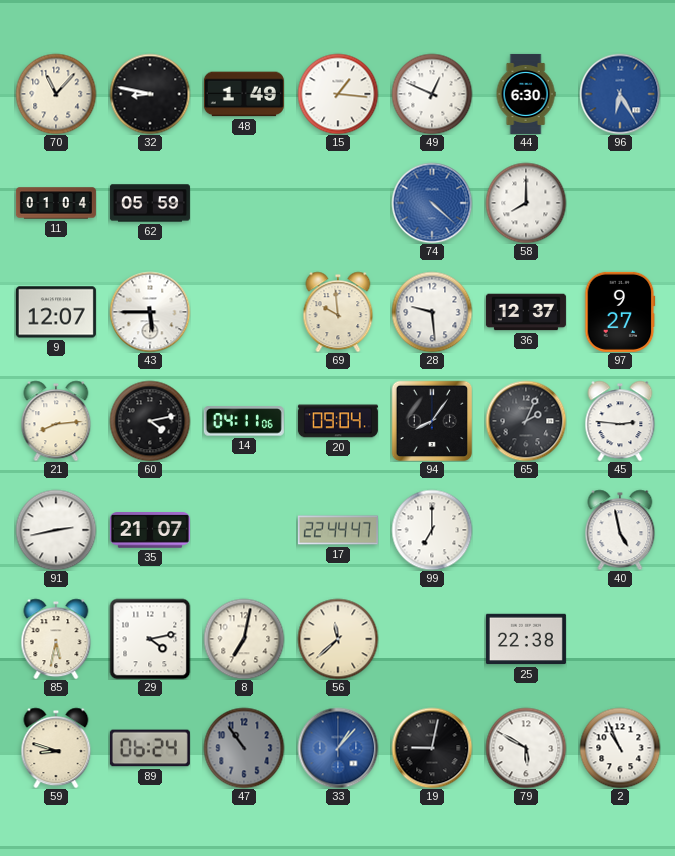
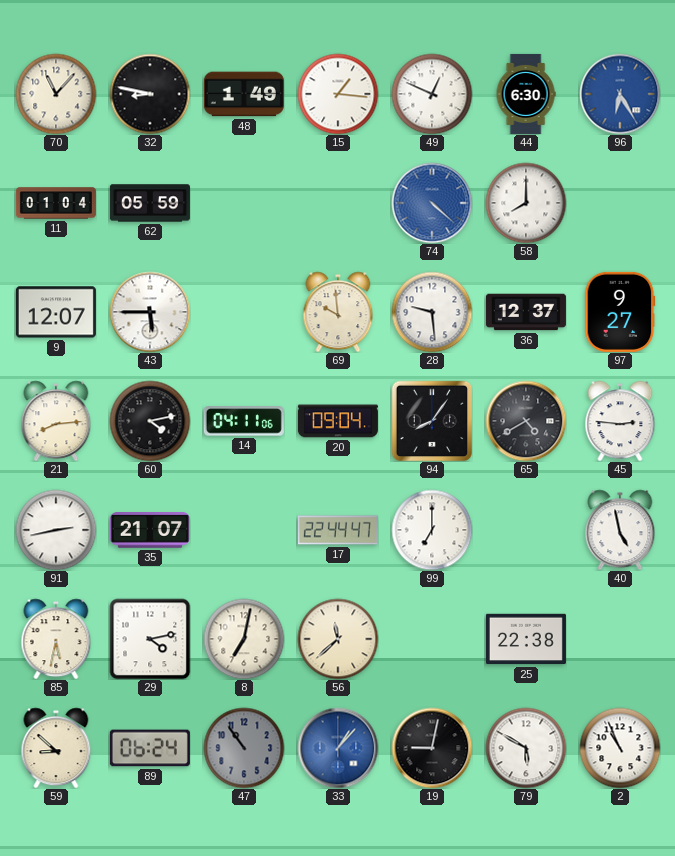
65: 2:04 -> 4:40
59: 8:48 -> 8:52
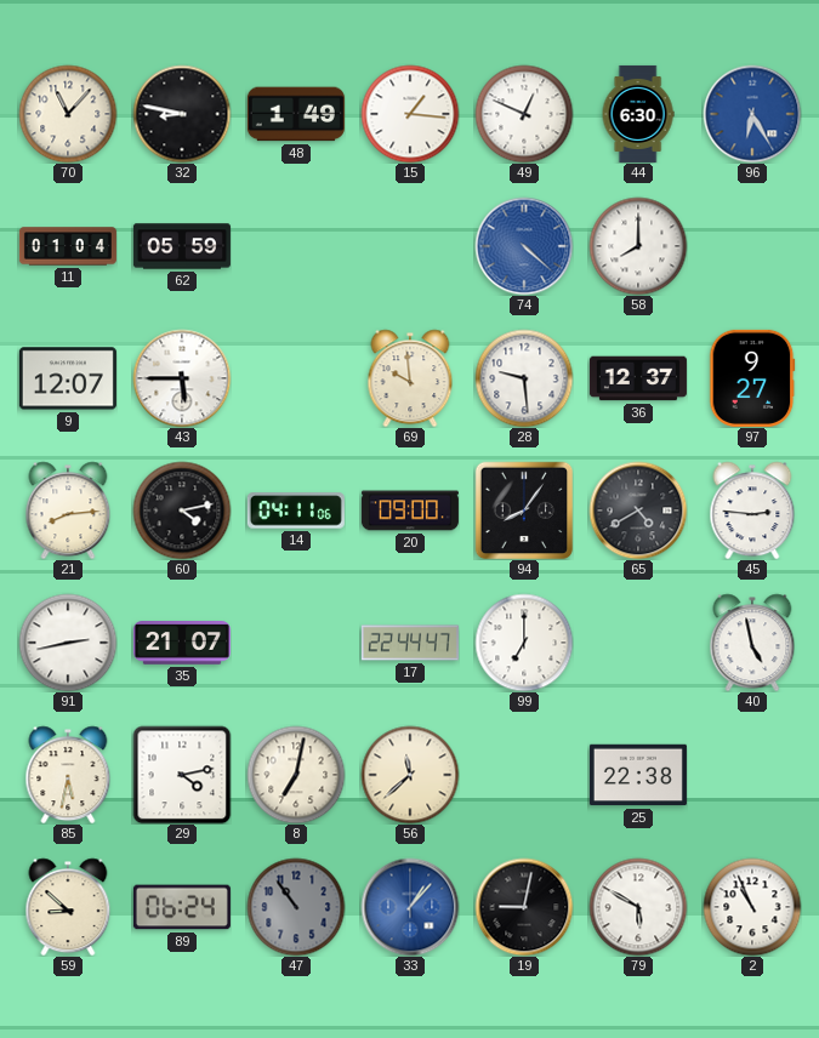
20: 09:04 -> 09:00
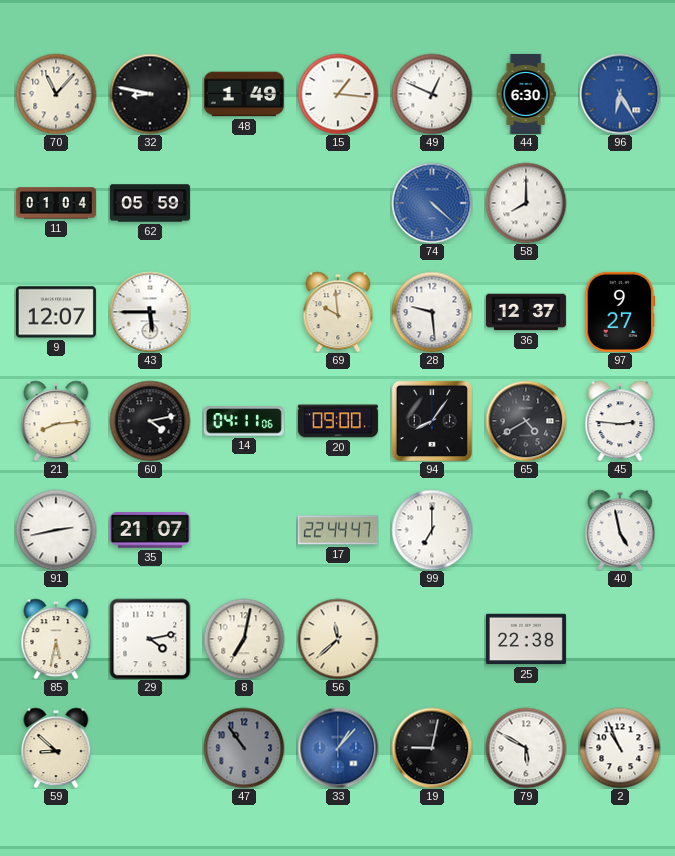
89: 06:24 -> none
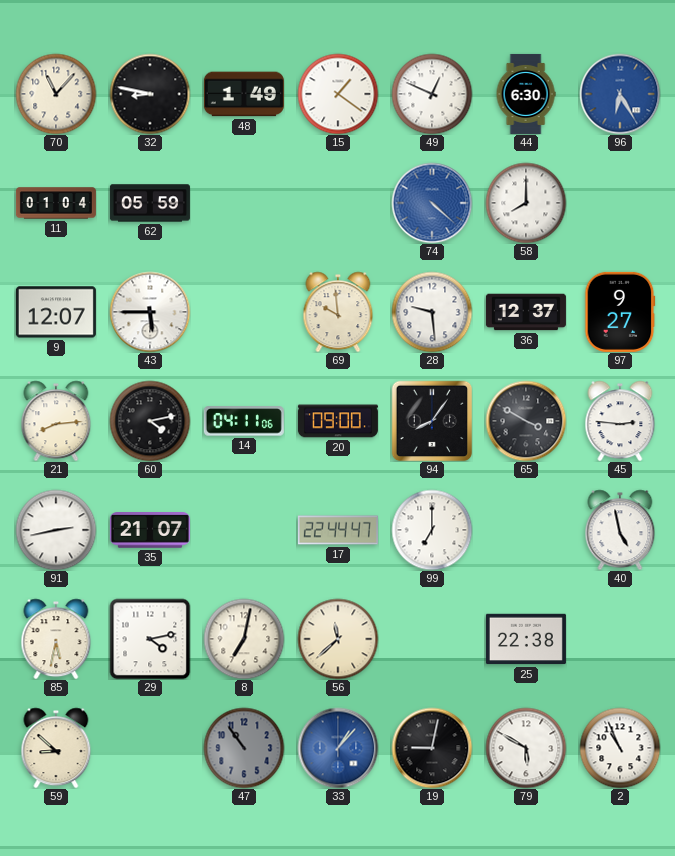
15: 1:16 -> 1:21
65: 4:40 -> 3:50
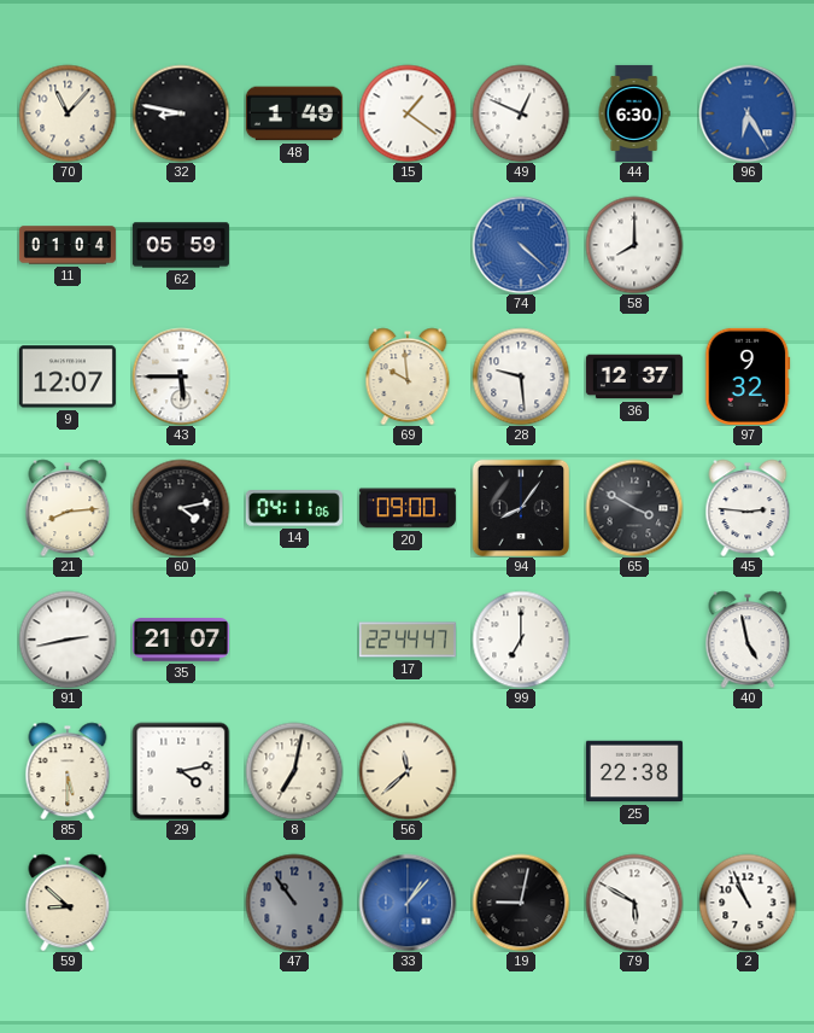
97: 9:27 -> 9:32
85: 5:32 -> 5:30
